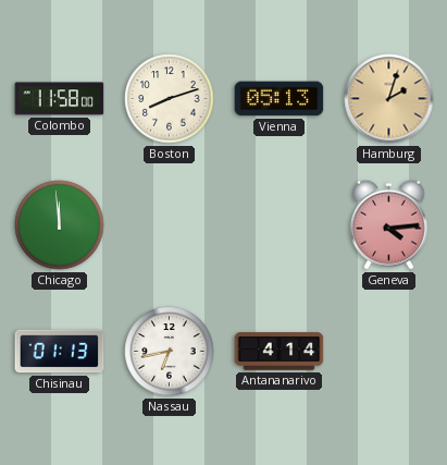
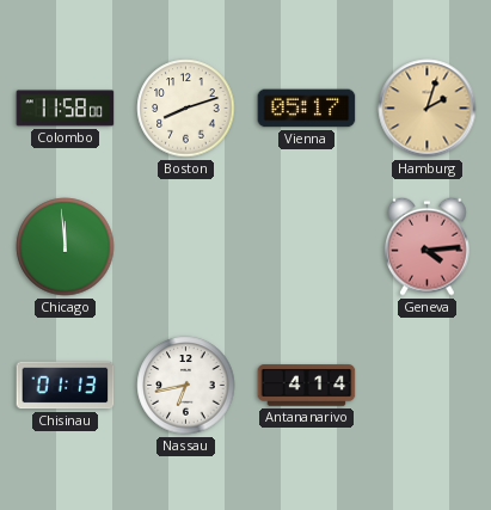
Vienna: 05:13 -> 05:17
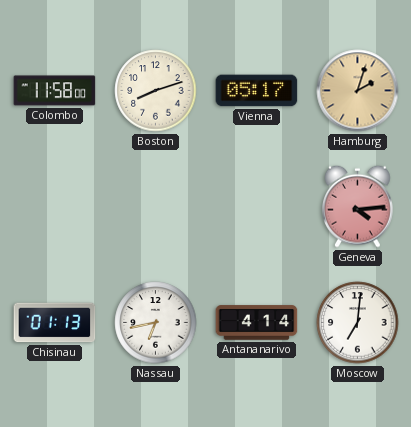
Chicago: 11:59 -> none
Moscow: none -> 7:01
